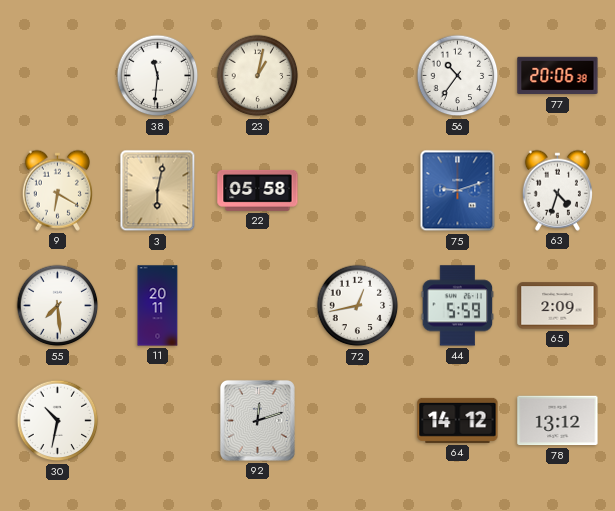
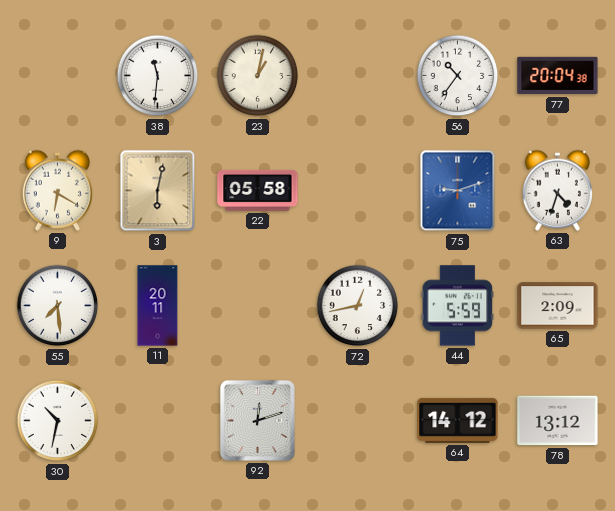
77: 20:06 -> 20:04
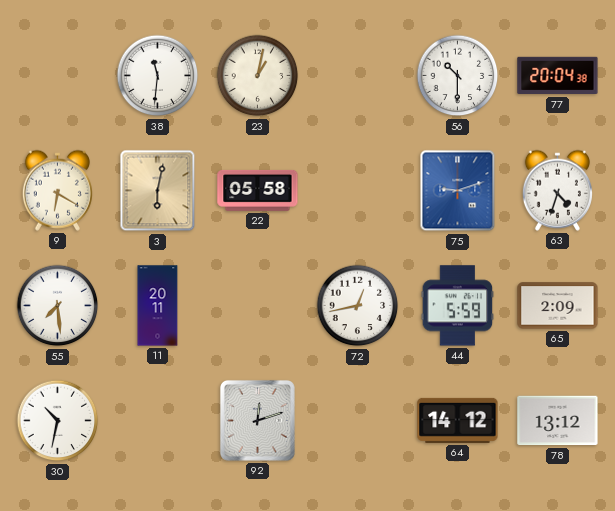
56: 10:36 -> 10:30
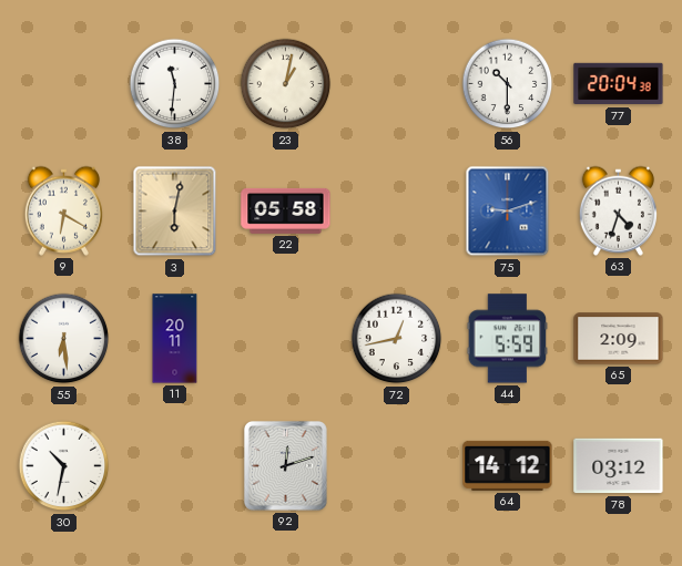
55: 7:29 -> 6:29
78: 13:12 -> 03:12
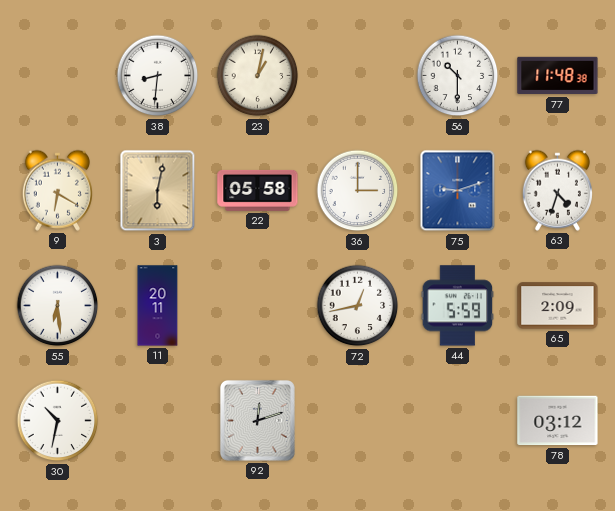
38: 11:31 -> 8:31
77: 20:04 -> 11:48
36: none -> 3:00
64: 14:12 -> none
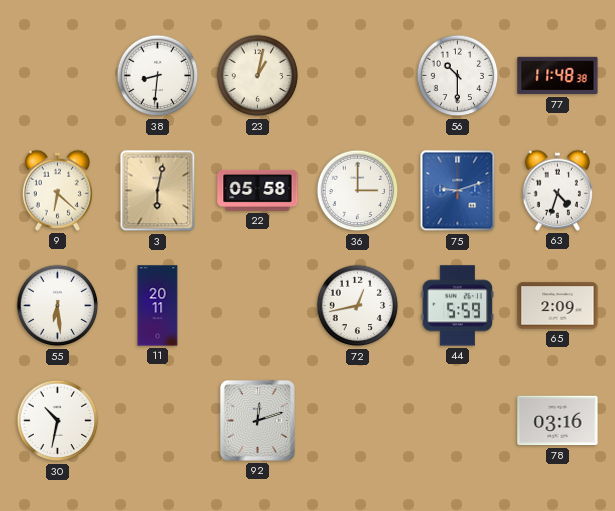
9: 6:20 -> 6:22
78: 03:12 -> 03:16
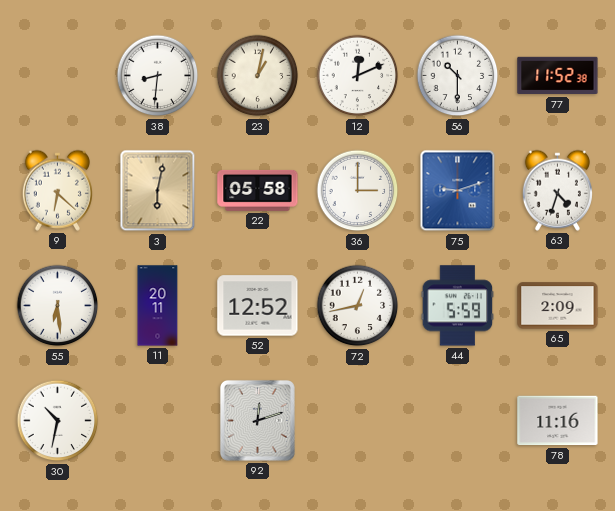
12: none -> 12:11
77: 11:48 -> 11:52
52: none -> 12:52
78: 03:16 -> 11:16
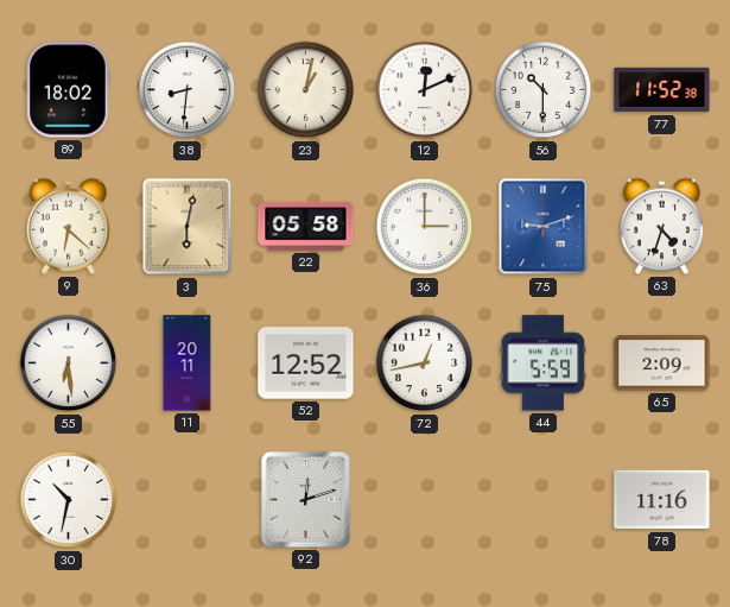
89: none -> 18:02
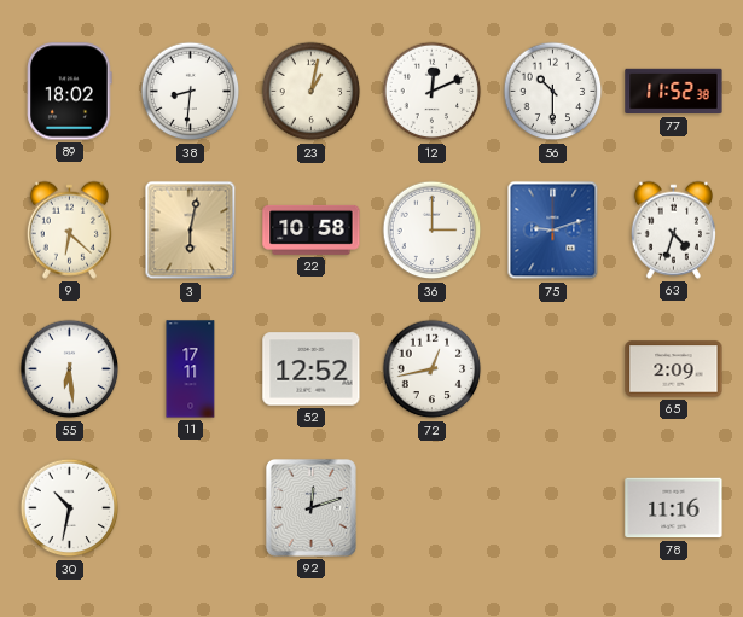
22: 05:58 -> 10:58
11: 20:11 -> 17:11
44: 5:59 -> none
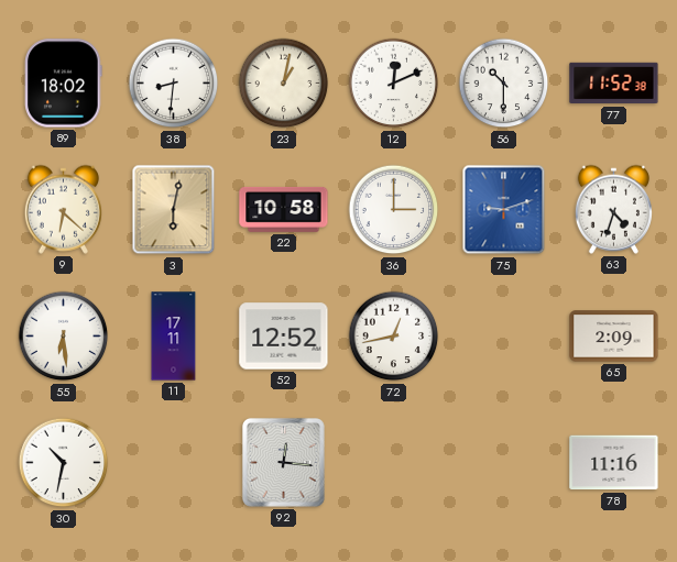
92: 12:12 -> 12:16
